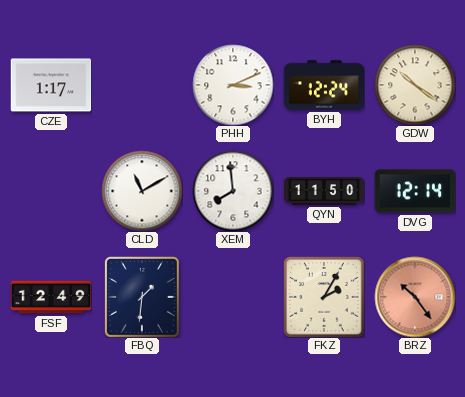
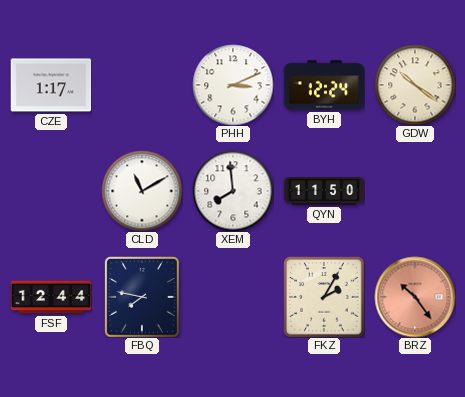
DVG: 12:14 -> none
FSF: 12:49 -> 12:44
FBQ: 1:31 -> 7:47
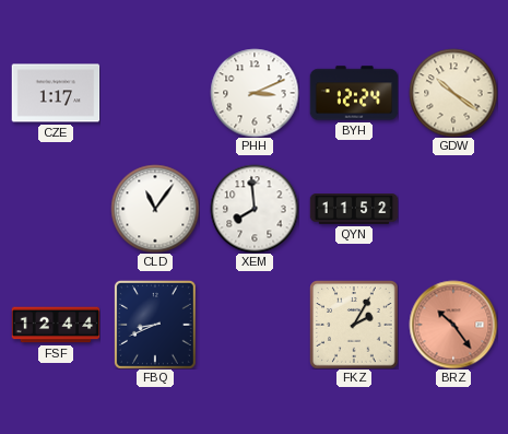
CLD: 11:10 -> 11:06
QYN: 11:50 -> 11:52
FBQ: 7:47 -> 8:41
